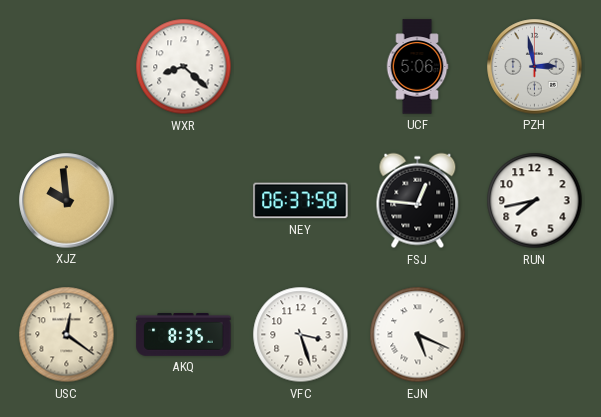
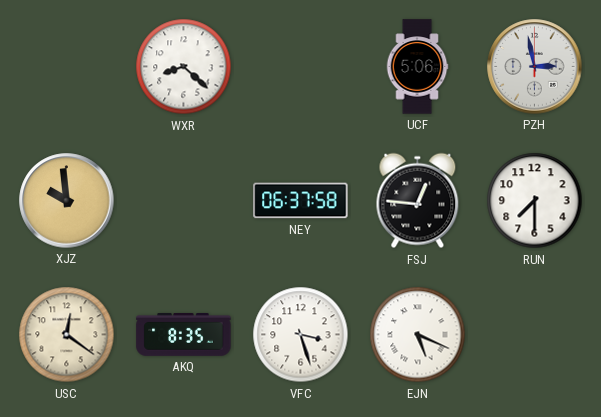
RUN: 7:43 -> 7:30
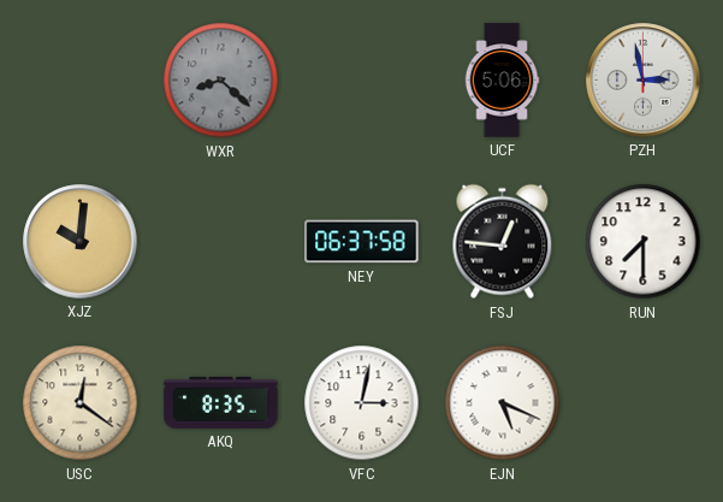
WXR dial: white -> grey
XJZ: 9:59 -> 10:01
VFC: 3:27 -> 3:02
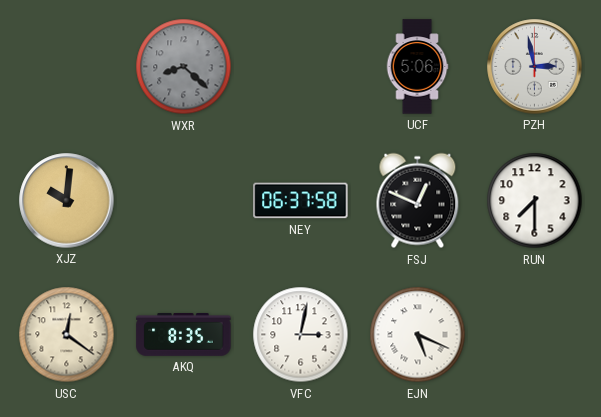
FSJ: 12:46 -> 12:49
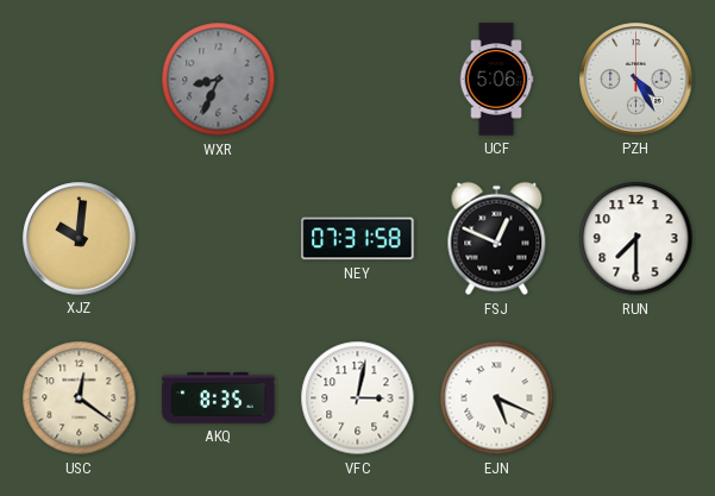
WXR: 8:22 -> 8:34
PZH: 2:58 -> 4:25
NEY: 06:37 -> 07:31
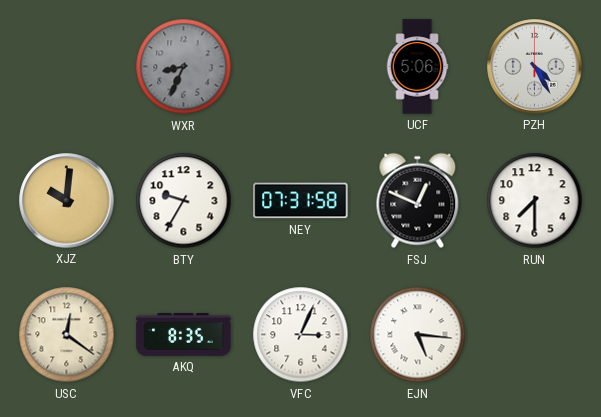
BTY: none -> 9:35
VFC: 3:02 -> 3:04
EJN: 5:19 -> 5:16
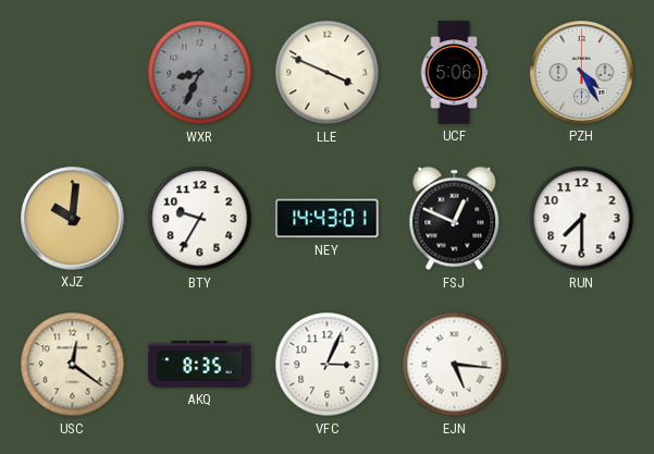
LLE: none -> 3:49
NEY: 07:31 -> 14:43
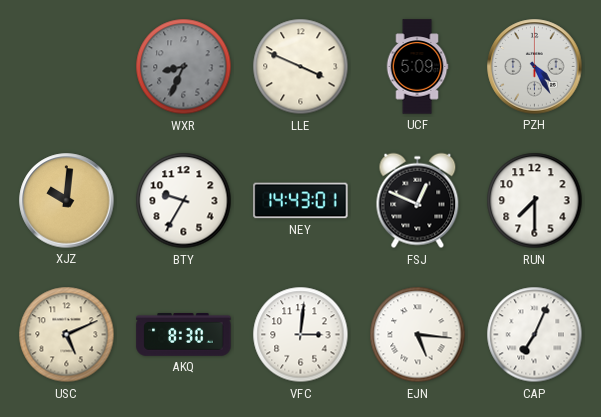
UCF: 5:06 -> 5:09
USC: 12:21 -> 5:11
AKQ: 8:35 -> 8:30
VFC: 3:04 -> 3:01
CAP: none -> 7:04
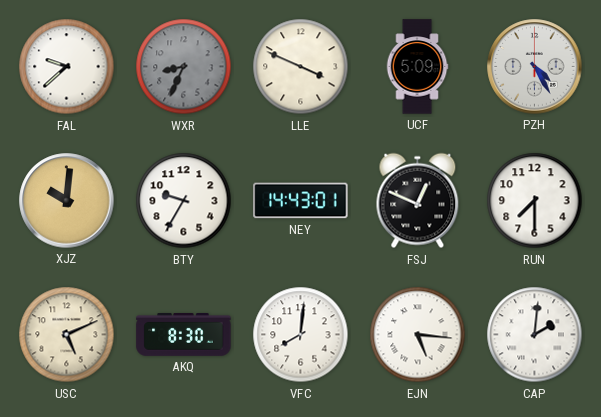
FAL: none -> 9:38
VFC: 3:01 -> 8:01
CAP: 7:04 -> 2:01
